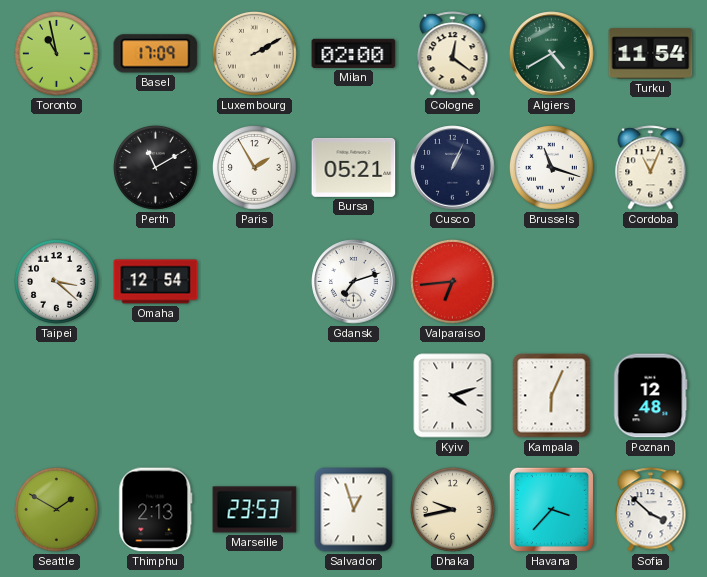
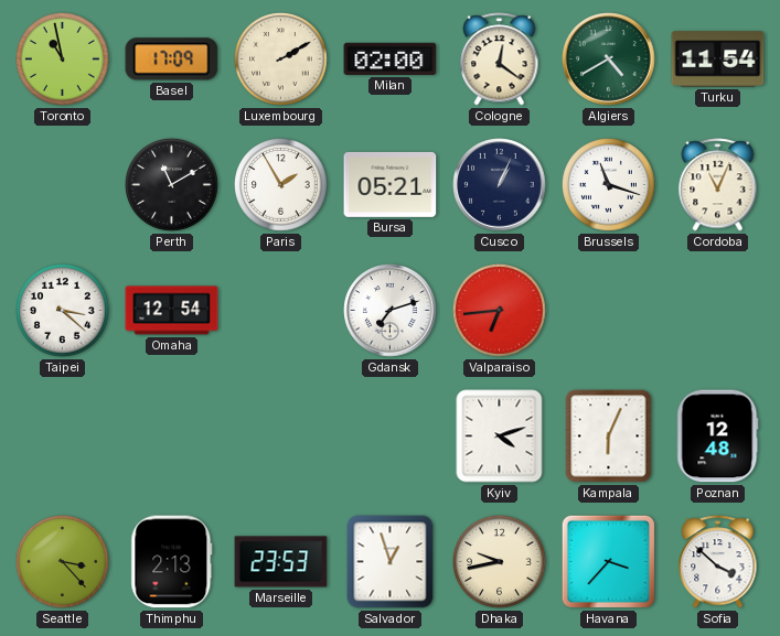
Seattle: 1:50 -> 3:23
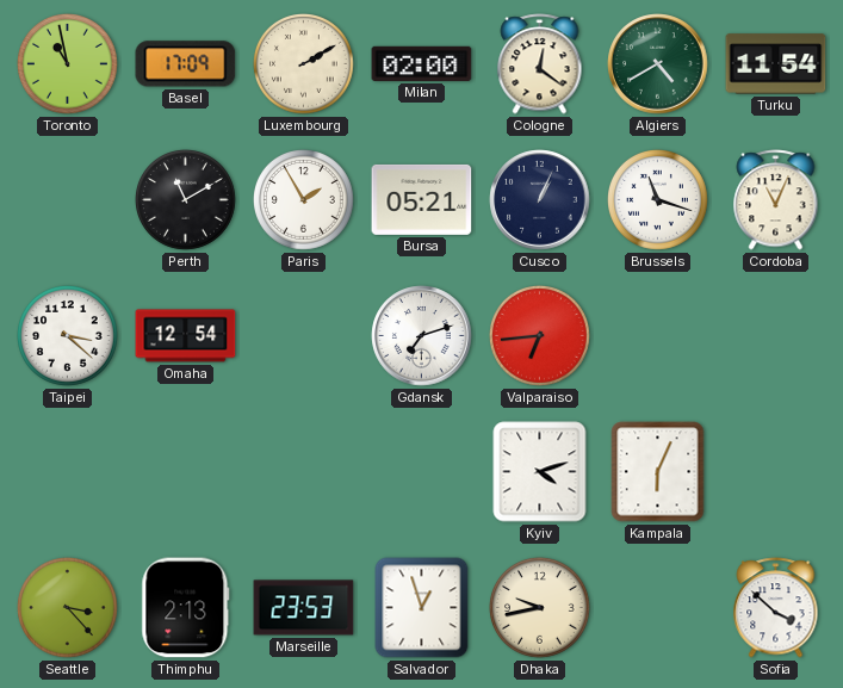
Poznan: 12:48 -> none
Havana: 3:37 -> none
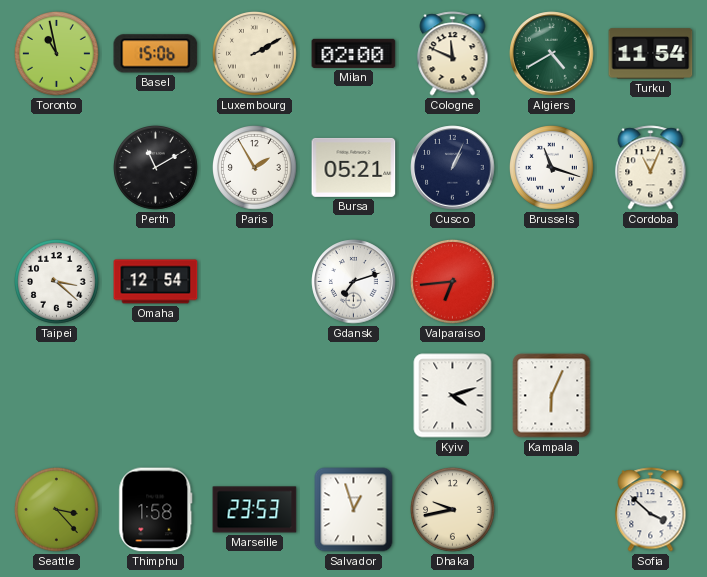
Basel: 17:09 -> 15:06
Cologne: 12:21 -> 11:49
Thimphu: 2:13 -> 1:58
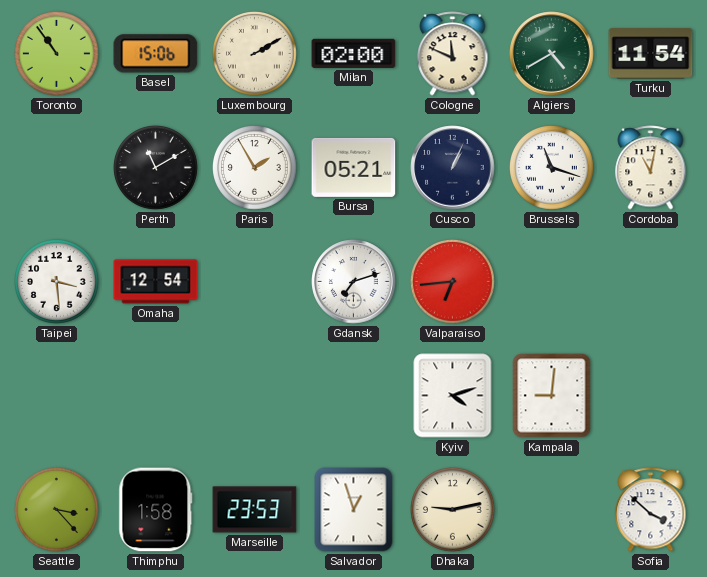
Toronto: 10:58 -> 10:54
Cordoba: 11:04 -> 11:02
Taipei: 3:22 -> 3:29
Kampala: 6:04 -> 9:01
Dhaka: 9:43 -> 9:13
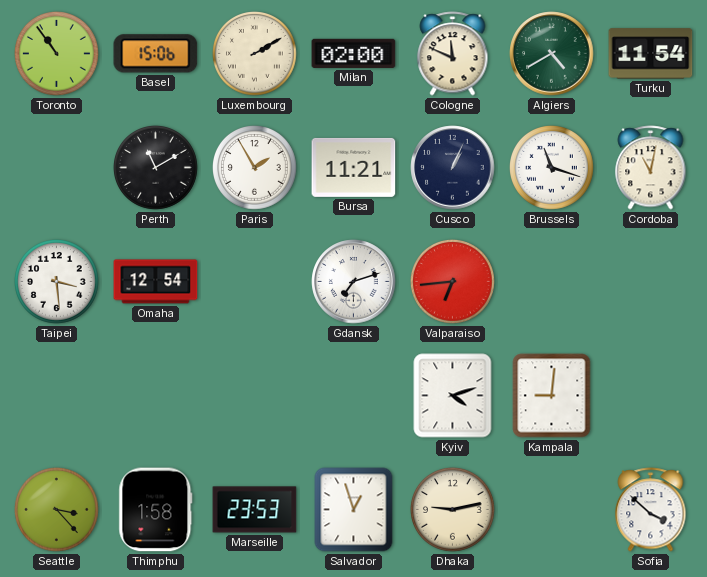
Bursa: 05:21 -> 11:21
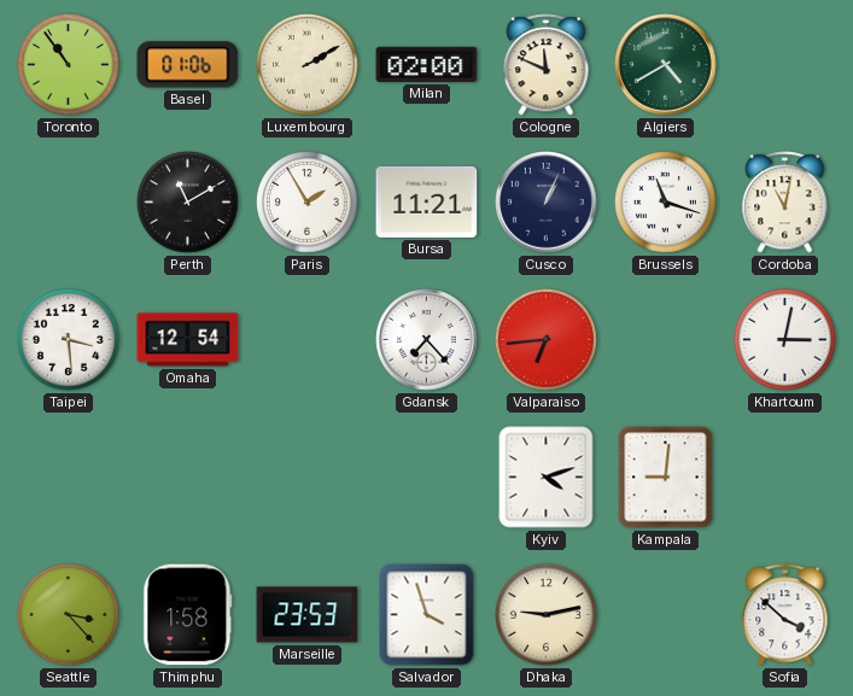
Basel: 15:06 -> 01:06
Turku: 11:54 -> none
Gdansk: 7:12 -> 7:23
Khartoum: none -> 3:02
Salvador: 12:57 -> 3:57
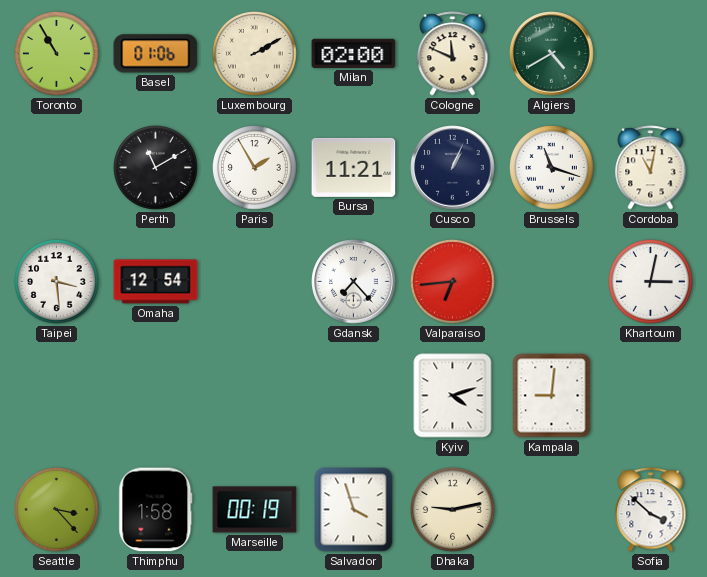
Toronto: 10:54 -> 10:55
Marseille: 23:53 -> 00:19
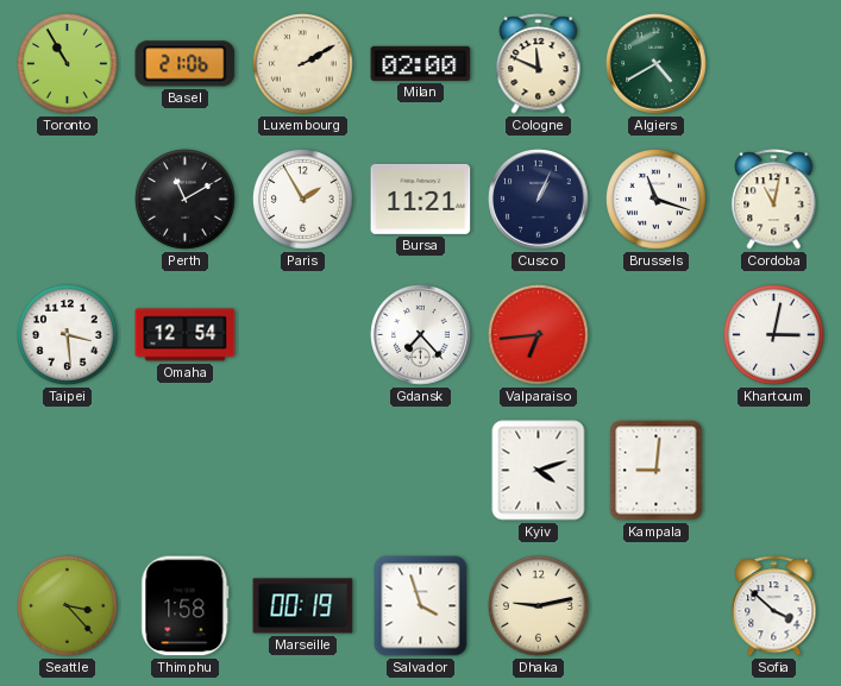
Basel: 01:06 -> 21:06
